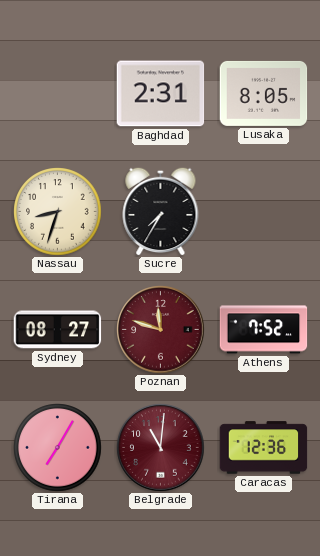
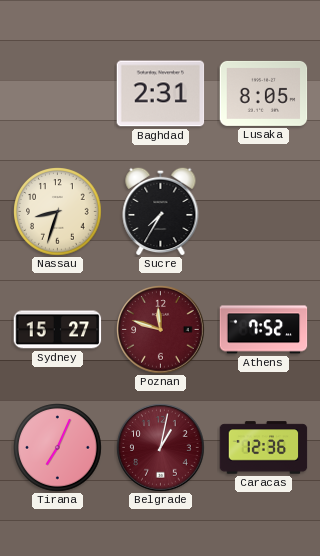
Sydney: 08:27 -> 15:27
Tirana: 7:05 -> 7:04
Belgrade: 11:01 -> 1:02
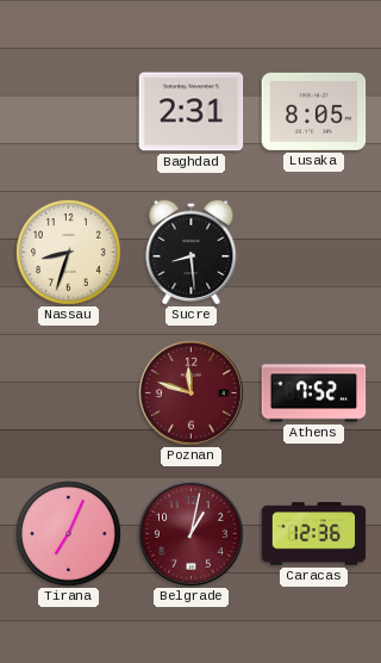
Sucre: 7:35 -> 8:29
Sydney: 15:27 -> none
